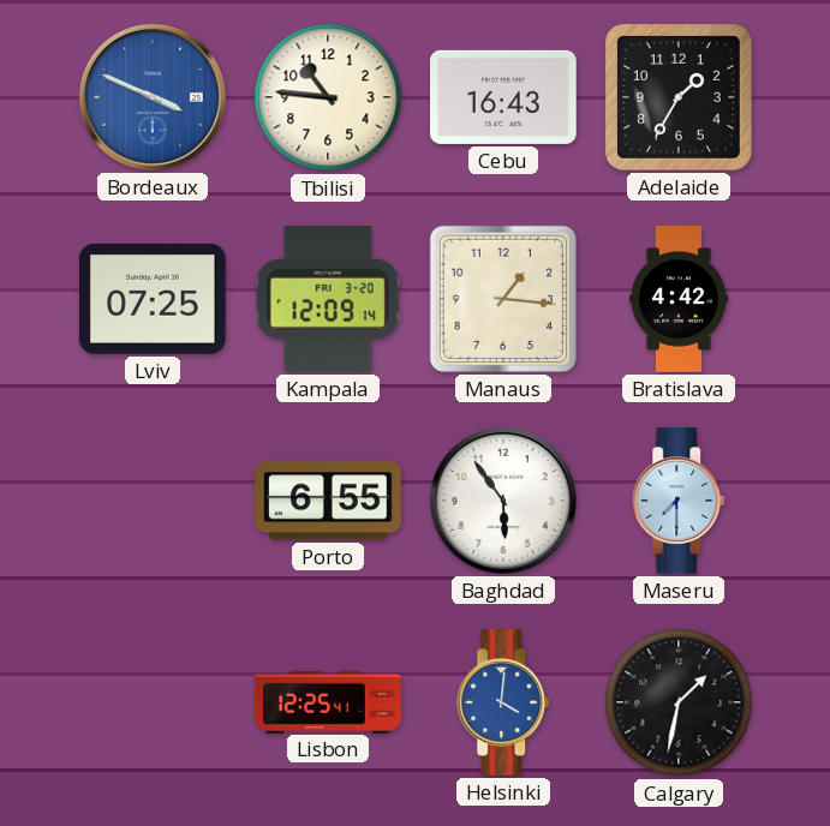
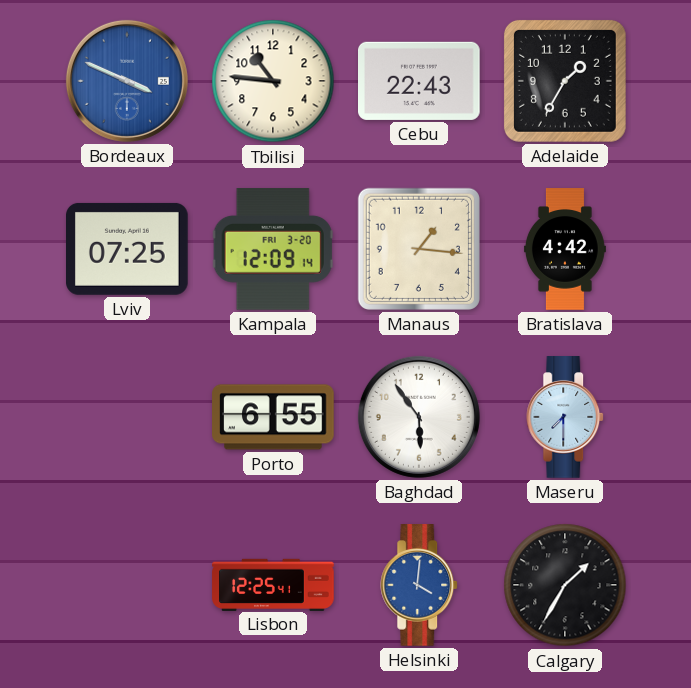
Cebu: 16:43 -> 22:43
Calgary: 1:32 -> 1:35
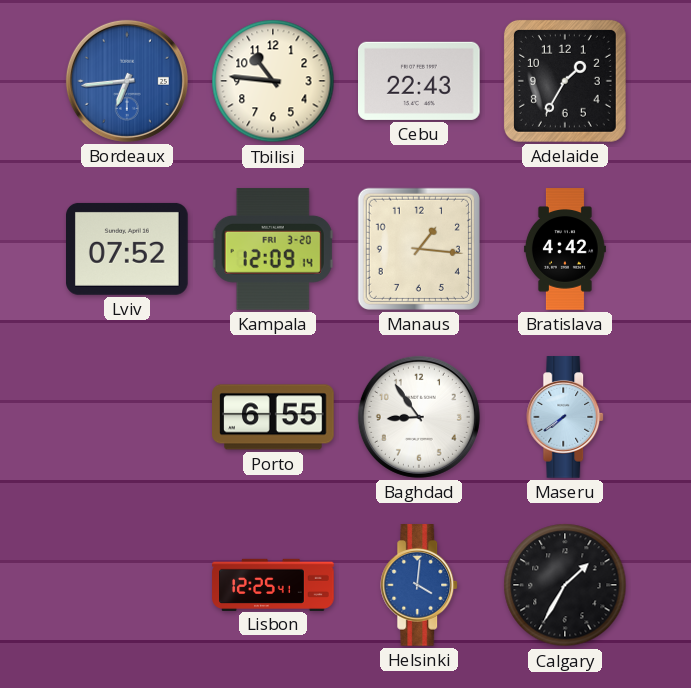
Bordeaux: 3:49 -> 6:44
Lviv: 07:25 -> 07:52
Baghdad: 5:54 -> 8:54
Maseru: 7:30 -> 7:39
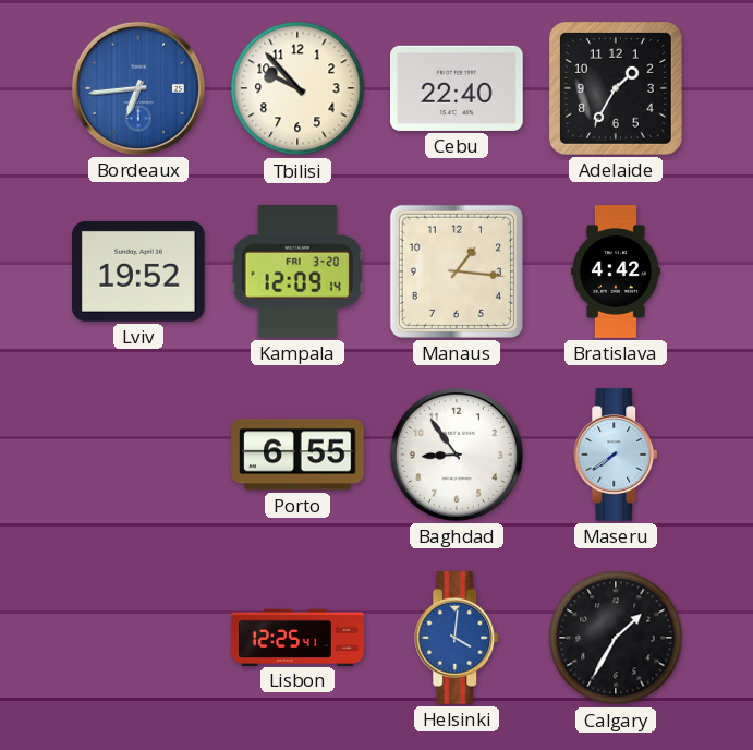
Tbilisi: 10:46 -> 9:53
Cebu: 22:43 -> 22:40
Lviv: 07:52 -> 19:52
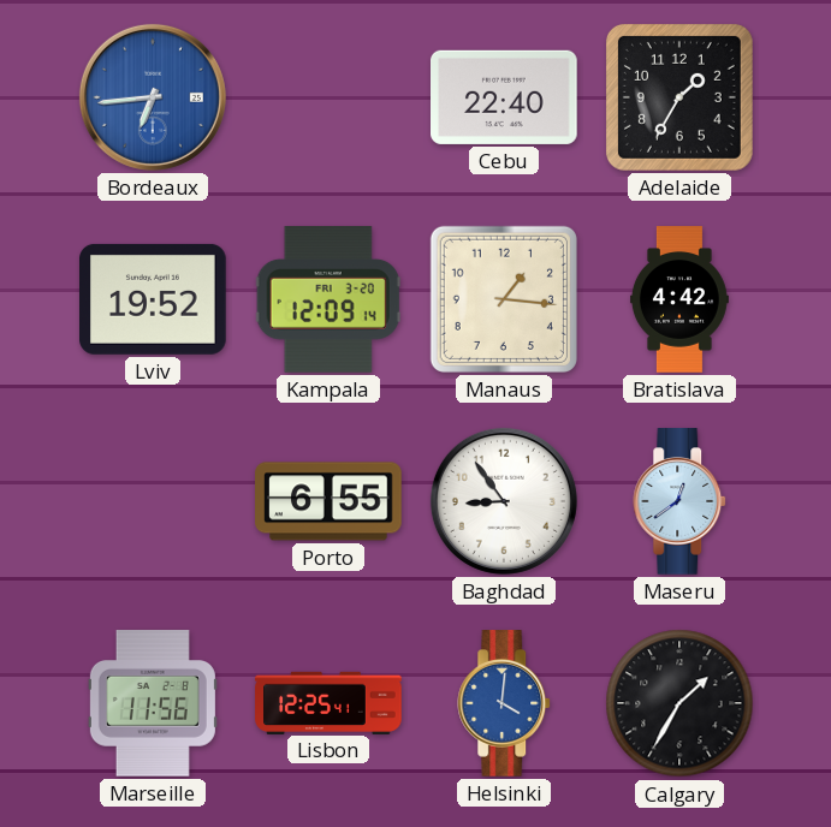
Tbilisi: 9:53 -> none
Maseru: 7:39 -> 12:39
Marseille: none -> 11:56
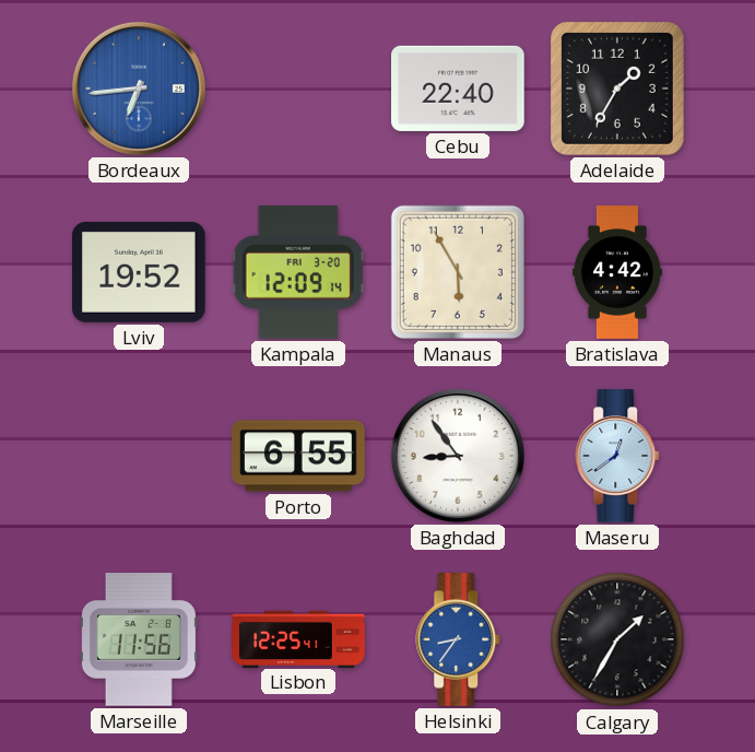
Manaus: 1:16 -> 5:55
Helsinki: 4:01 -> 8:36
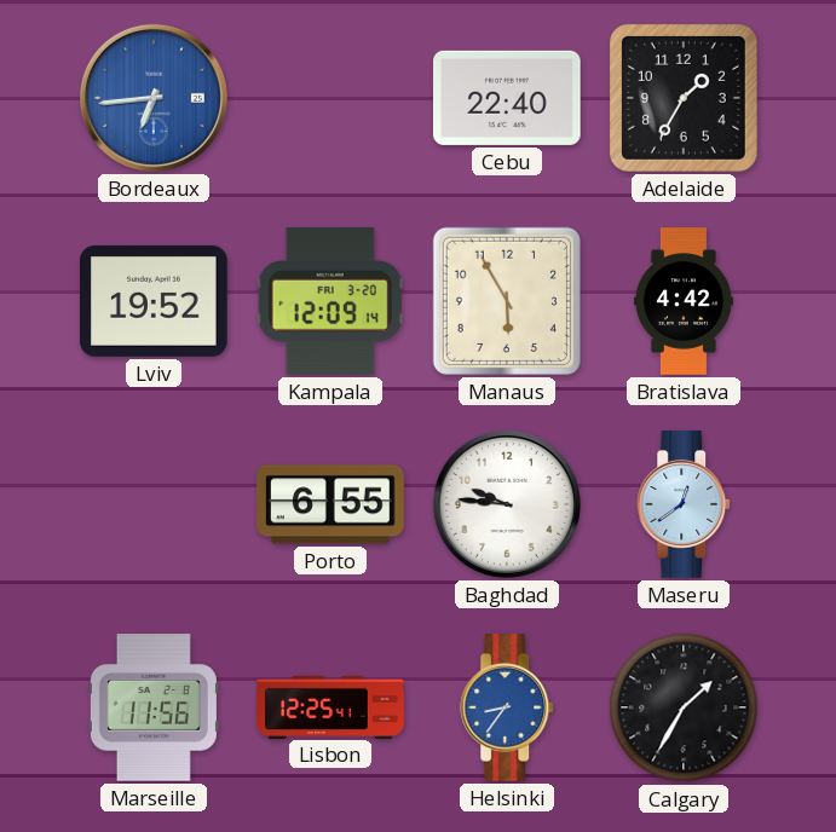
Baghdad: 8:54 -> 9:46
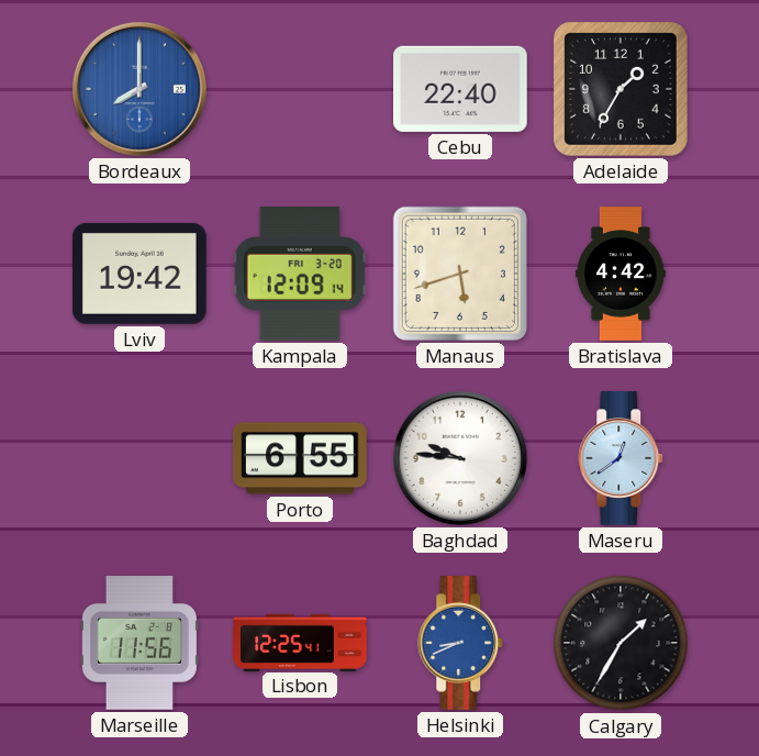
Bordeaux: 6:44 -> 8:00
Lviv: 19:52 -> 19:42
Manaus: 5:55 -> 5:42
Helsinki: 8:36 -> 8:41
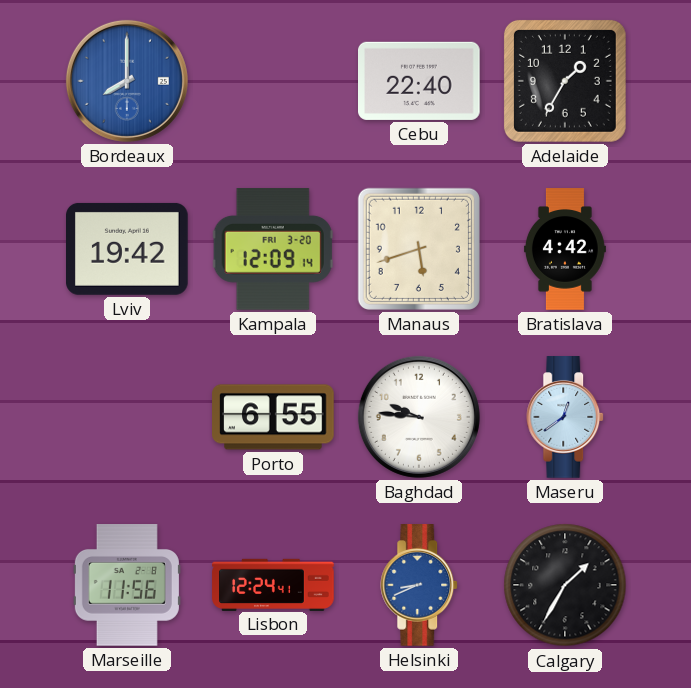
Lisbon: 12:25 -> 12:24
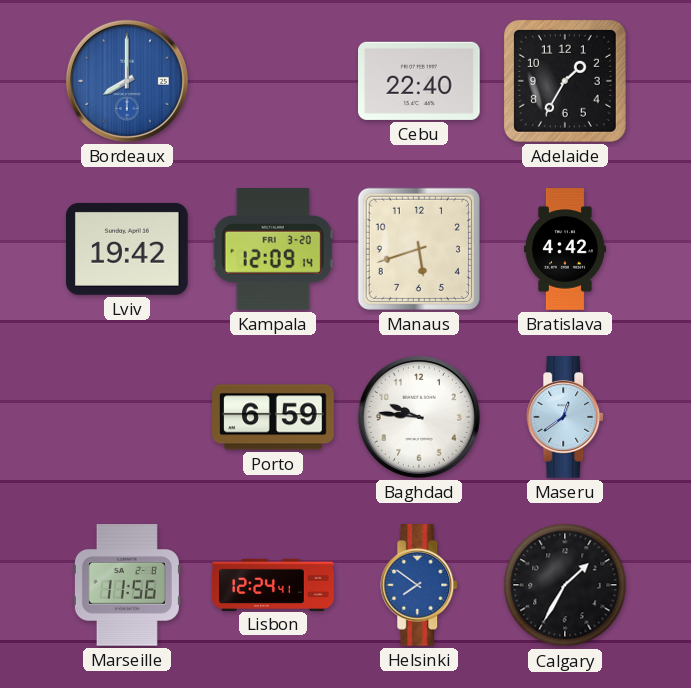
Porto: 6:55 -> 6:59
Helsinki: 8:41 -> 7:51
